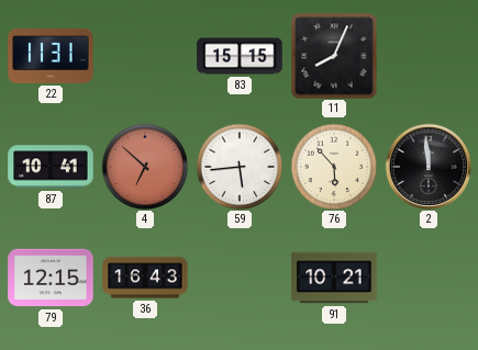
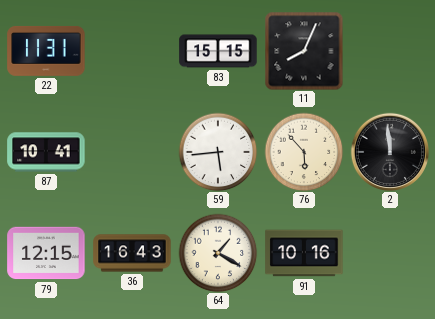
4: 6:52 -> none
64: none -> 1:20
91: 10:21 -> 10:16
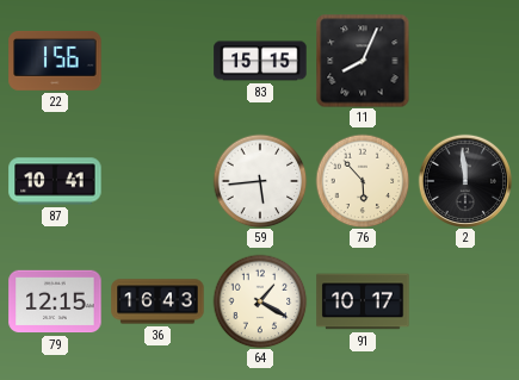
22: 11:31 -> 1:56
91: 10:16 -> 10:17
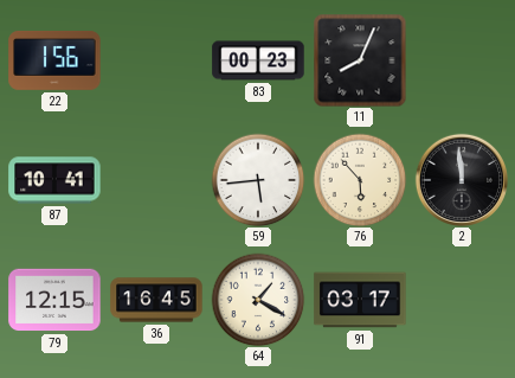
83: 15:15 -> 00:23
36: 16:43 -> 16:45
91: 10:17 -> 03:17
